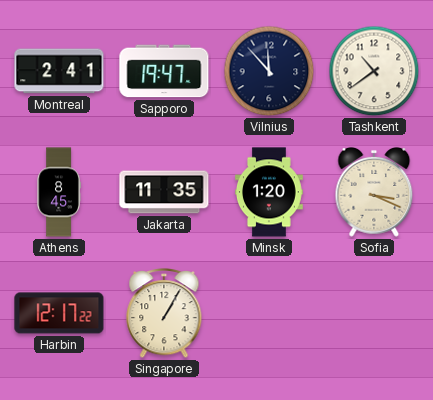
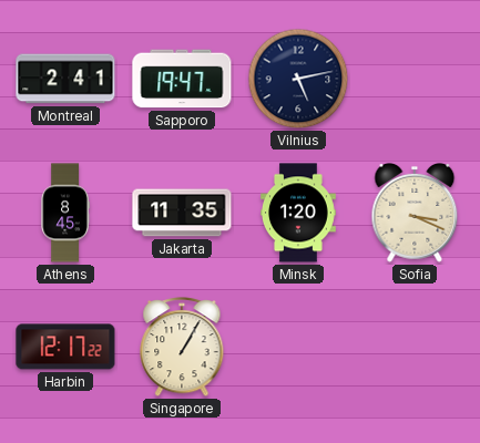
Vilnius: 11:53 -> 5:13
Tashkent: 10:39 -> none
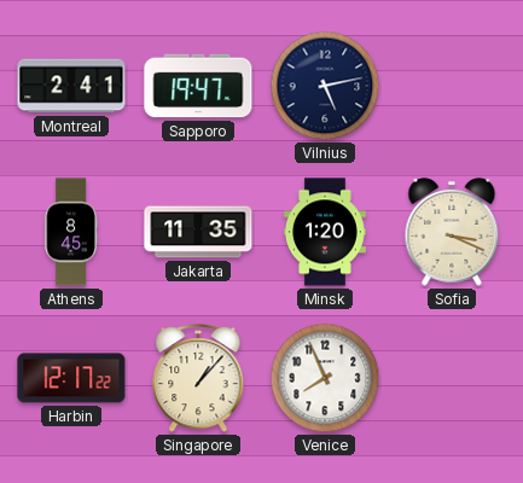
Singapore: 1:05 -> 1:07
Venice: none -> 7:56
